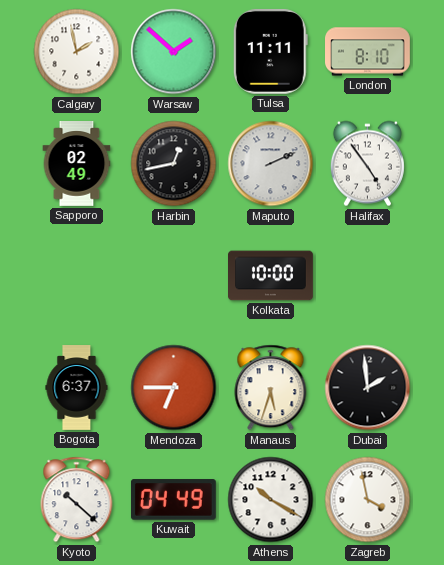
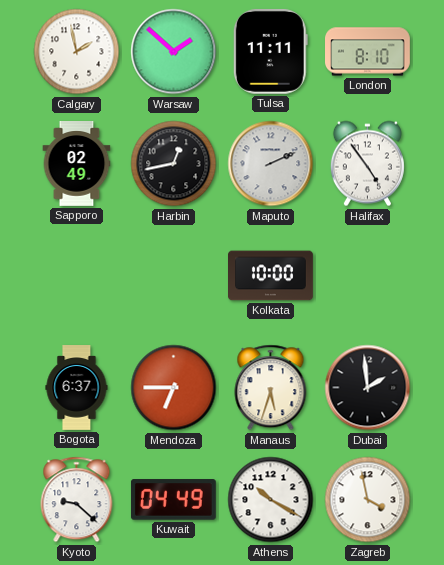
Kyoto: 10:22 -> 9:22
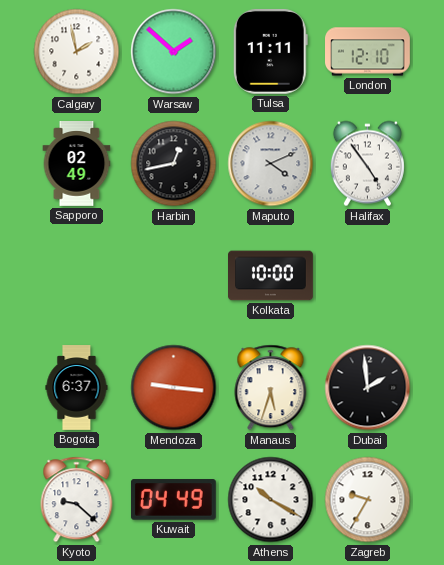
London: 8:10 -> 12:10
Maputo: 2:11 -> 4:11
Mendoza: 6:45 -> 9:16
Zagreb: 3:58 -> 9:35
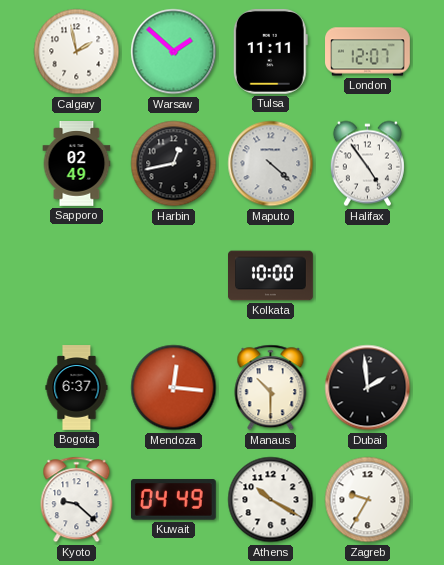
London: 12:10 -> 12:07
Maputo: 4:11 -> 4:22
Mendoza: 9:16 -> 12:16
Manaus: 5:33 -> 10:30
